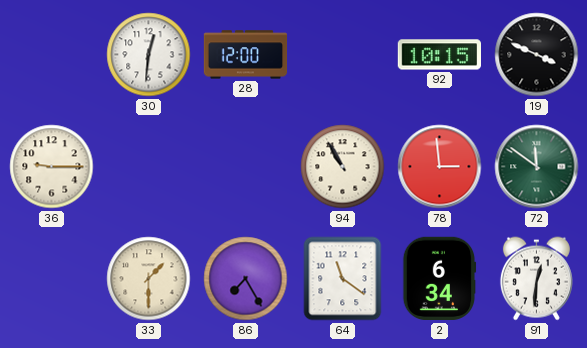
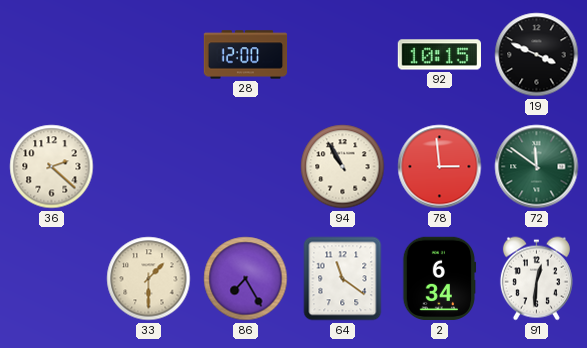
30: 12:31 -> none
36: 9:15 -> 2:22
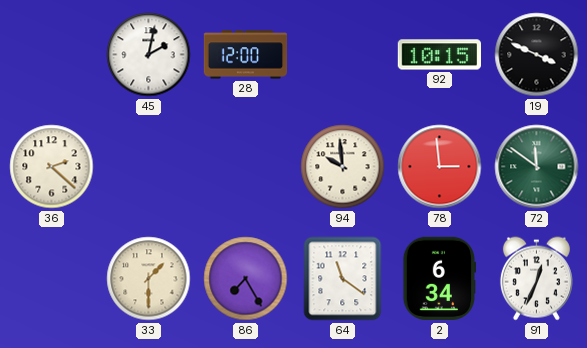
45: none -> 2:02
94: 10:55 -> 9:59
91: 12:31 -> 12:34
